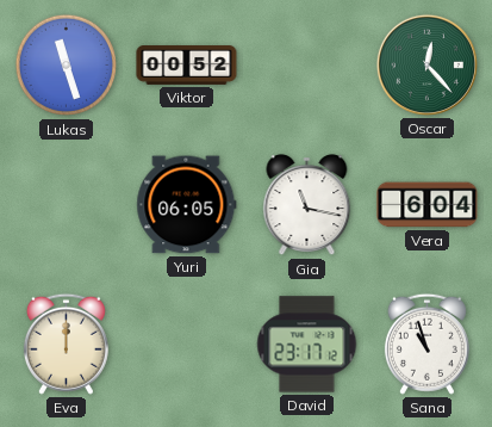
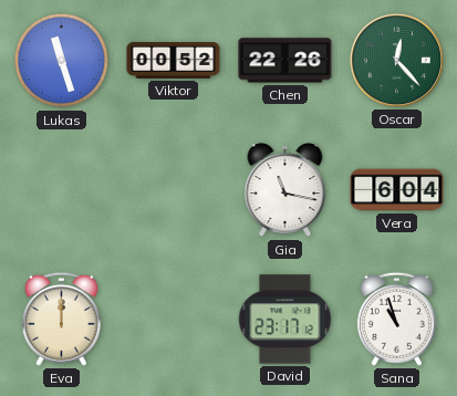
Chen: none -> 22:26
Yuri: 06:05 -> none
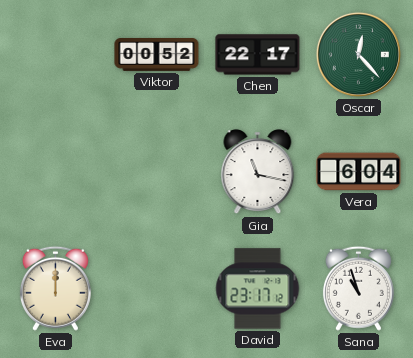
Lukas: 11:27 -> none
Chen: 22:26 -> 22:17
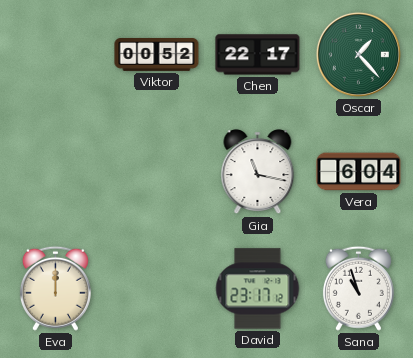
Oscar: 12:23 -> 1:23
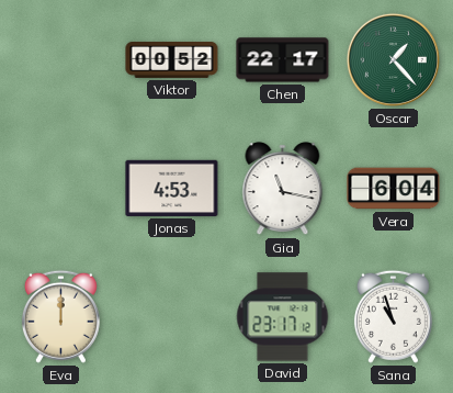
Jonas: none -> 4:53
